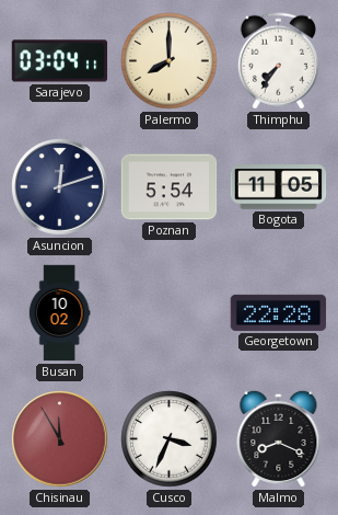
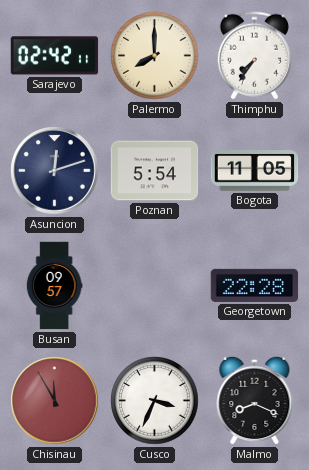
Sarajevo: 03:04 -> 02:42
Busan: 10:02 -> 09:57
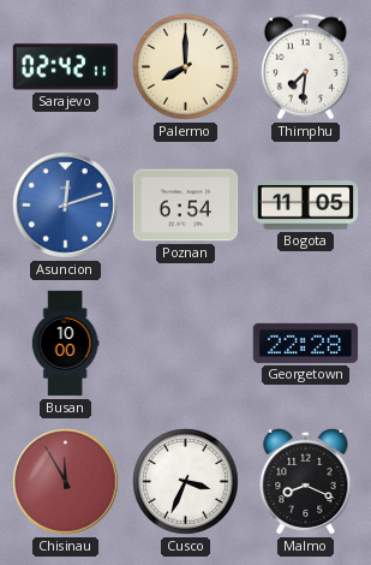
Thimphu: 7:36 -> 7:31
Asuncion dial: navy -> blue
Poznan: 5:54 -> 6:54
Busan: 09:57 -> 10:00
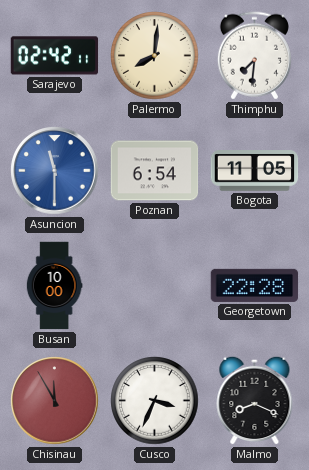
Palermo: 8:00 -> 8:01
Asuncion: 12:12 -> 11:30
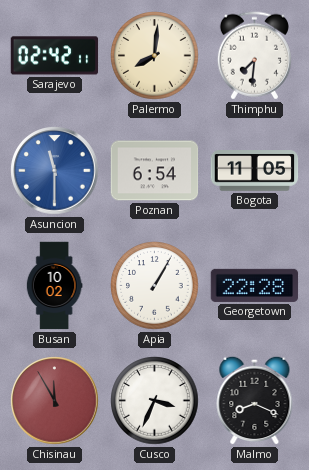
Busan: 10:00 -> 10:02
Apia: none -> 1:05
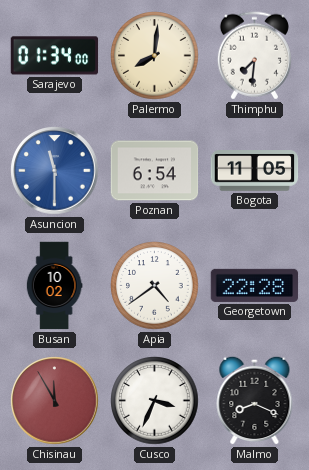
Sarajevo: 02:42 -> 01:34
Apia: 1:05 -> 4:39
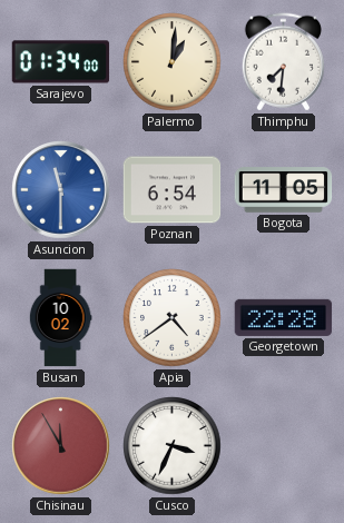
Palermo: 8:01 -> 1:01
Malmo: 8:19 -> none
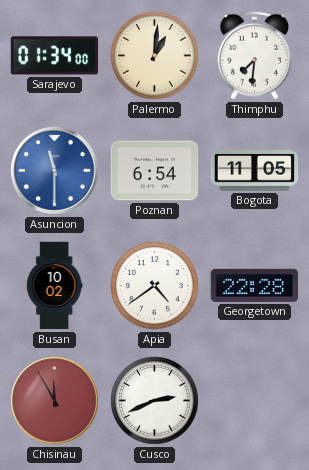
Cusco: 3:34 -> 2:41
